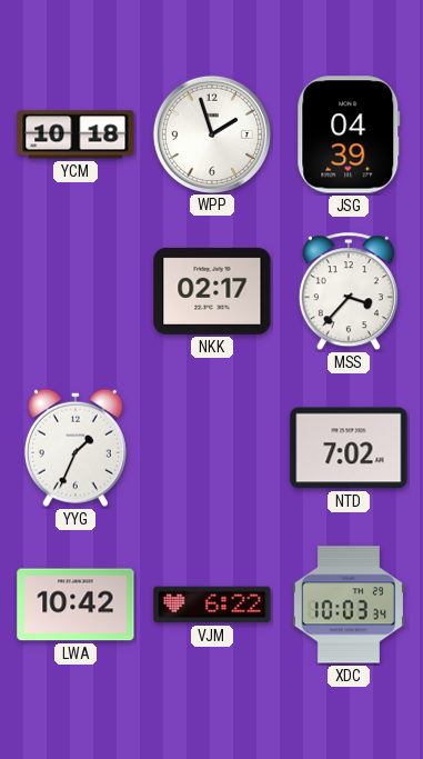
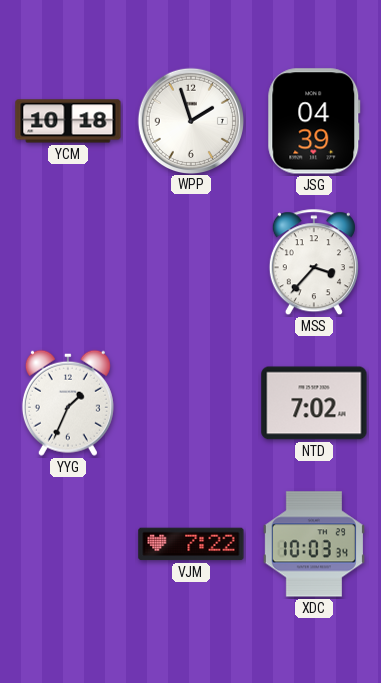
NKK: 02:17 -> none
LWA: 10:42 -> none
VJM: 6:22 -> 7:22
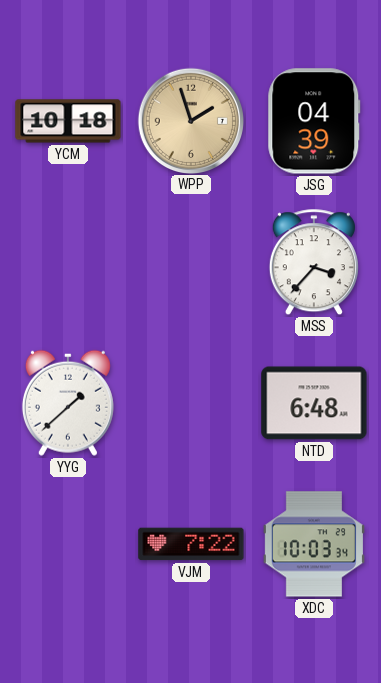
WPP dial: white -> champagne
YYG: 1:34 -> 1:38
NTD: 7:02 -> 6:48
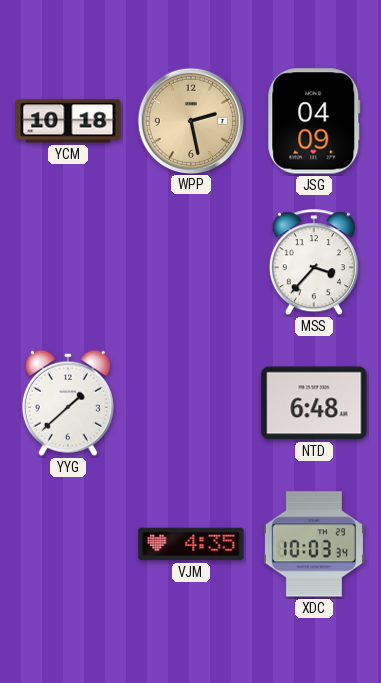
WPP: 1:57 -> 2:28
JSG: 04:39 -> 04:09
VJM: 7:22 -> 4:35
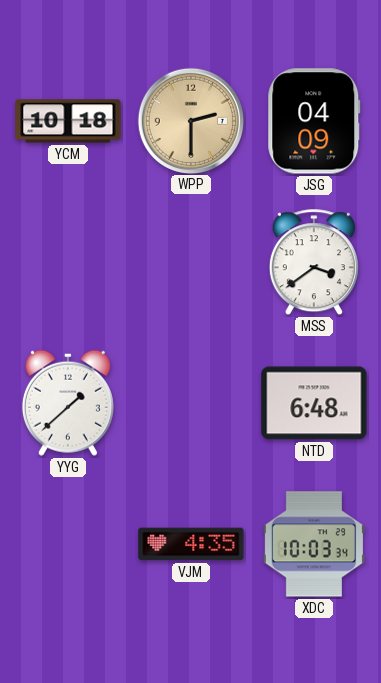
WPP: 2:28 -> 2:30
MSS: 3:37 -> 3:39
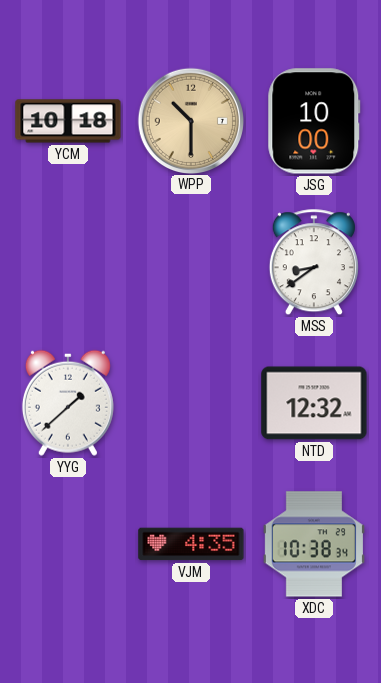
WPP: 2:30 -> 10:30
JSG: 04:09 -> 10:00
MSS: 3:39 -> 8:39
NTD: 6:48 -> 12:32
XDC: 10:03 -> 10:38
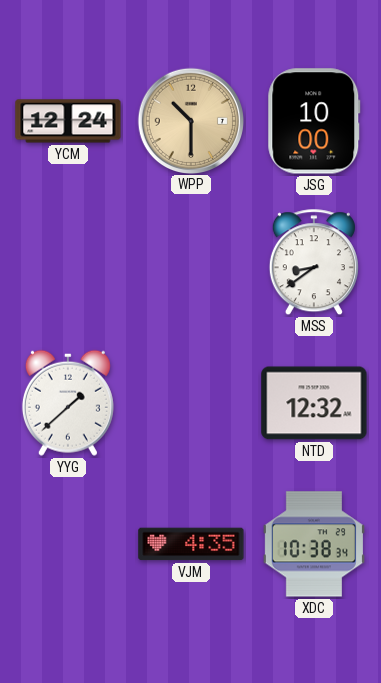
YCM: 10:18 -> 12:24
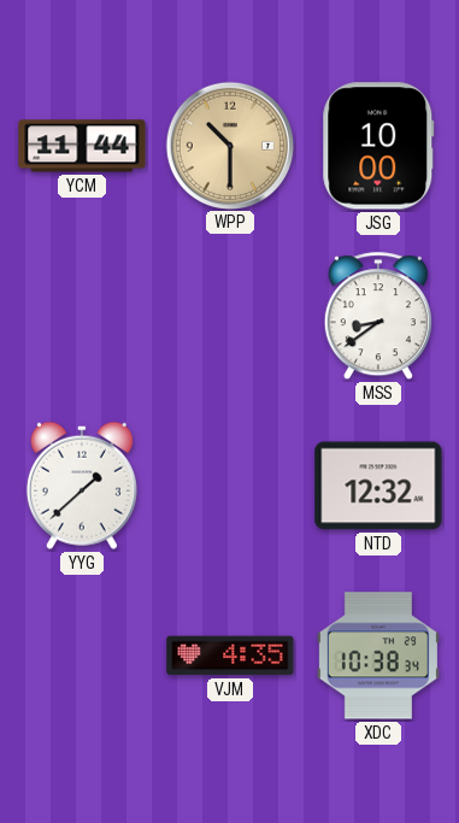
YCM: 12:24 -> 11:44
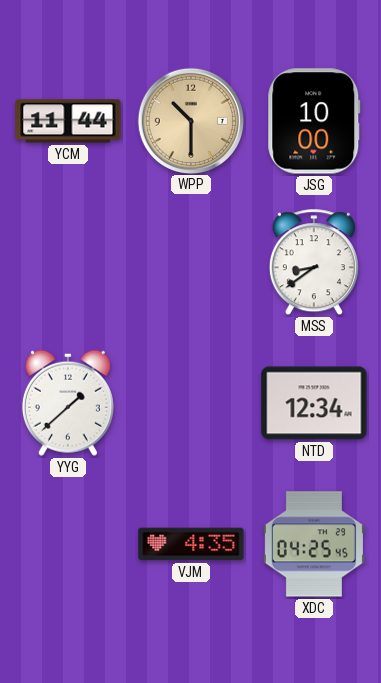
NTD: 12:32 -> 12:34
XDC: 10:38 -> 04:25
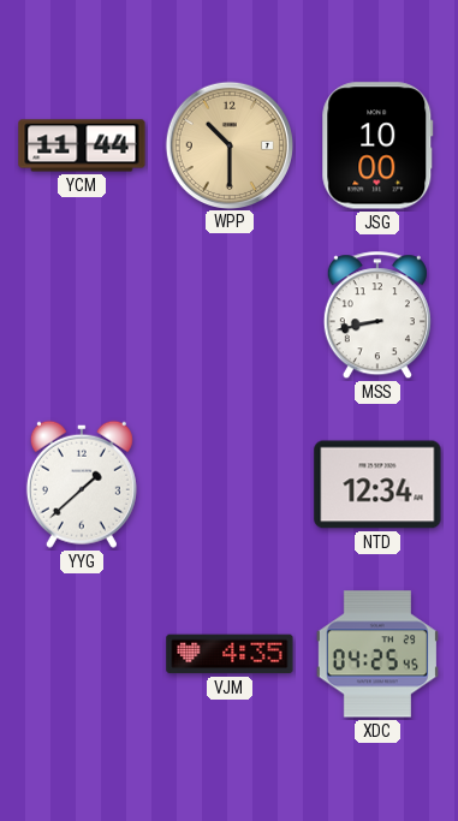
MSS: 8:39 -> 8:43
